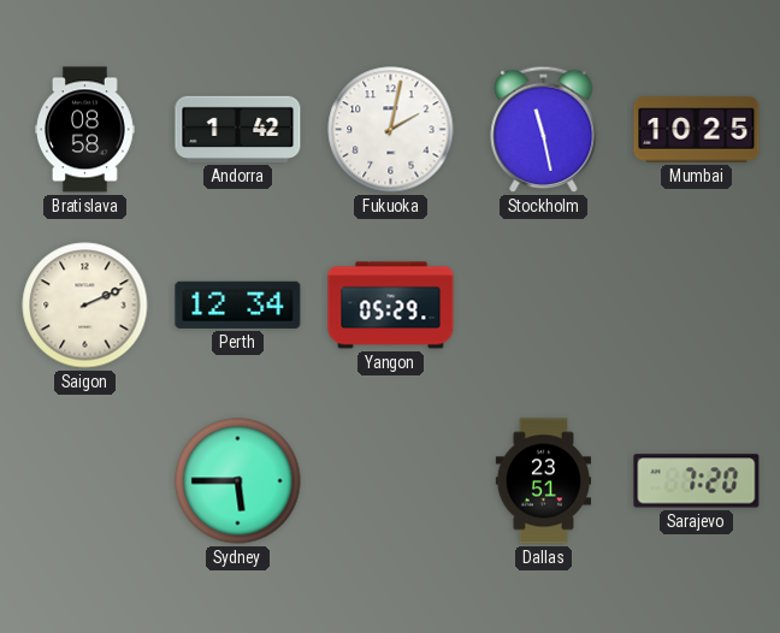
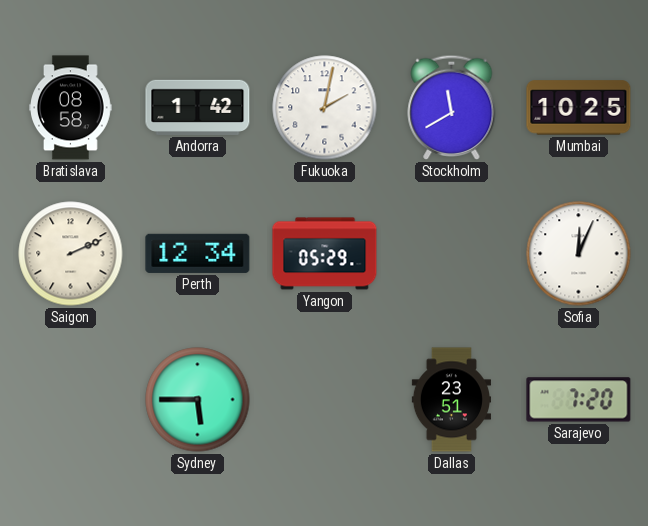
Stockholm: 11:28 -> 11:40
Sofia: none -> 12:04
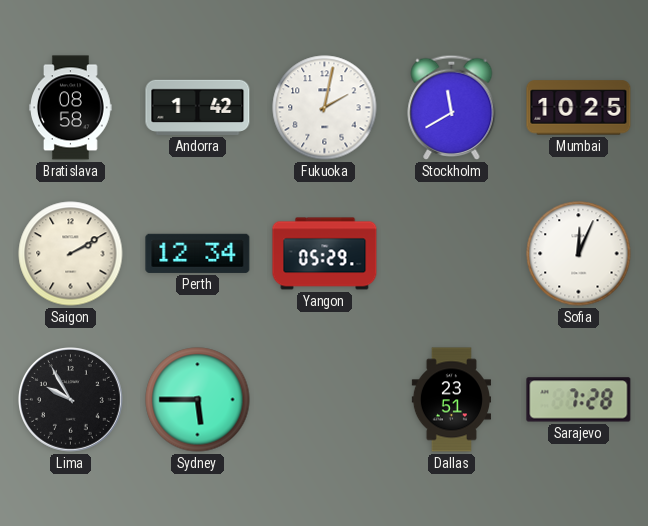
Saigon: 2:11 -> 2:10
Lima: none -> 9:55
Sarajevo: 7:20 -> 7:28
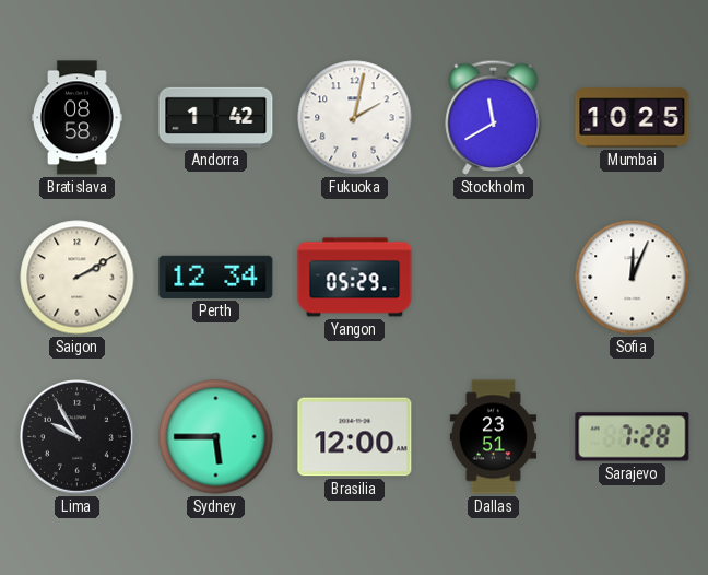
Brasilia: none -> 12:00
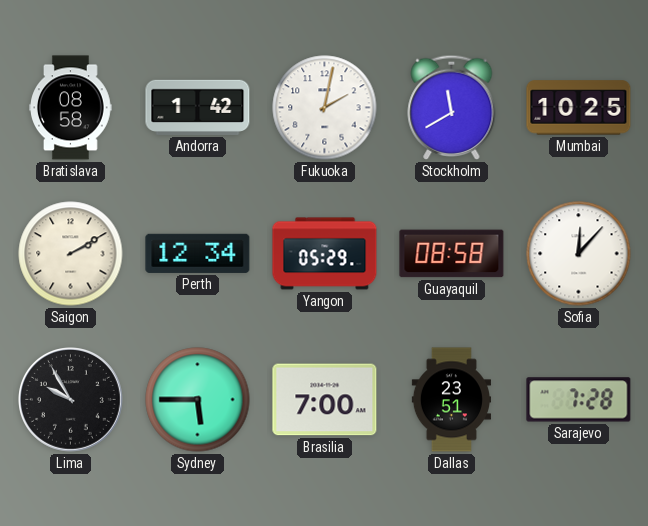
Guayaquil: none -> 08:58
Sofia: 12:04 -> 12:07
Brasilia: 12:00 -> 7:00
